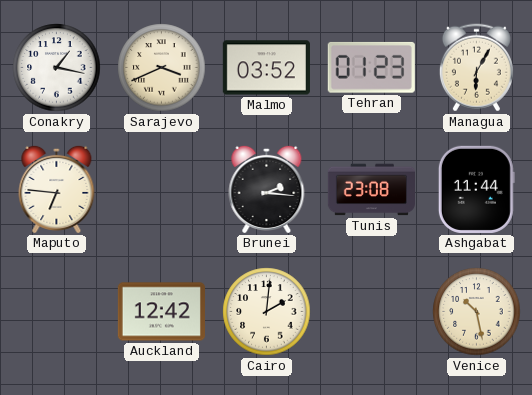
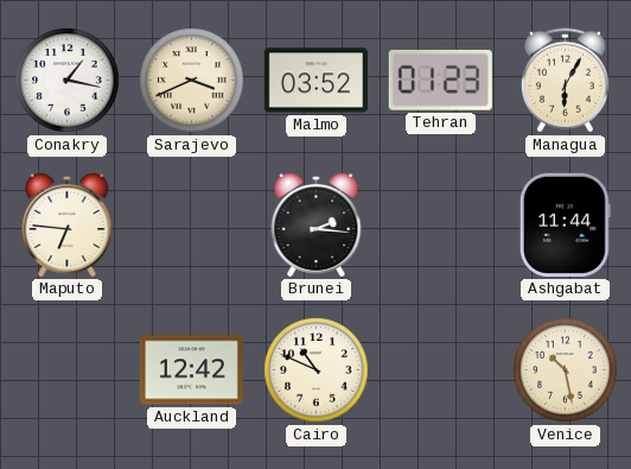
Tunis: 23:08 -> none
Cairo: 2:01 -> 10:49
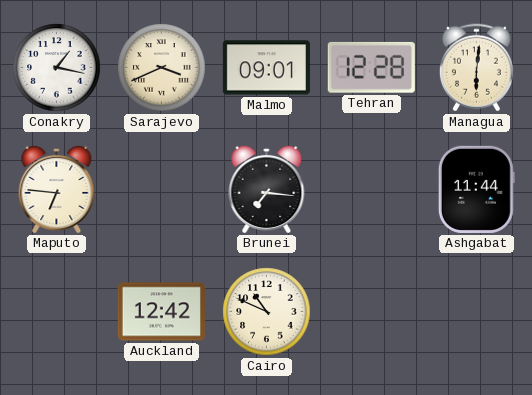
Malmo: 03:52 -> 09:01
Tehran: 01:23 -> 12:28
Managua: 6:05 -> 6:01
Brunei: 2:16 -> 7:16
Venice: 10:28 -> none
